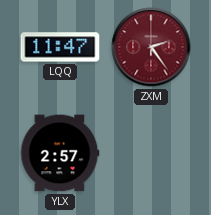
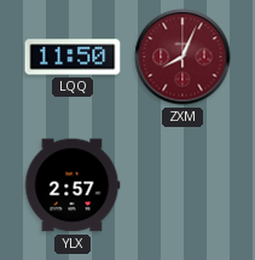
LQQ: 11:47 -> 11:50
ZXM: 2:24 -> 8:04
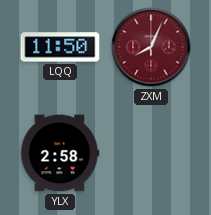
YLX: 2:57 -> 2:58
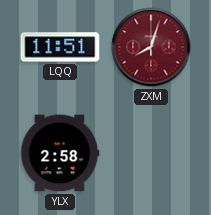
LQQ: 11:50 -> 11:51
ZXM: 8:04 -> 8:03
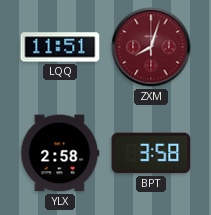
BPT: none -> 3:58
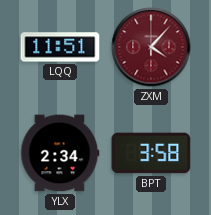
ZXM: 8:03 -> 4:07
YLX: 2:58 -> 2:34
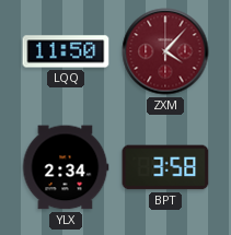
LQQ: 11:51 -> 11:50
